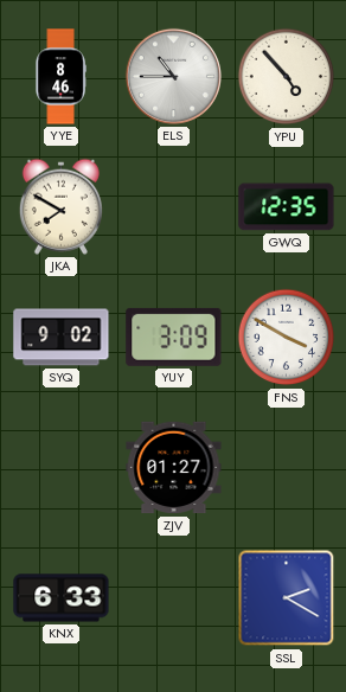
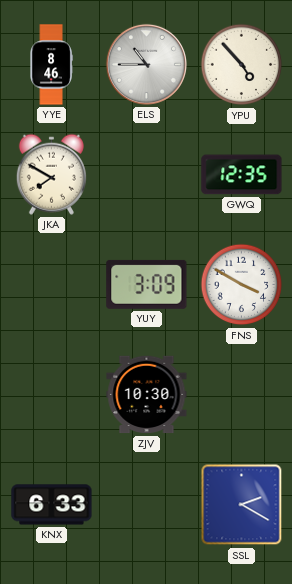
SYQ: 9:02 -> none
ZJV: 01:27 -> 10:30
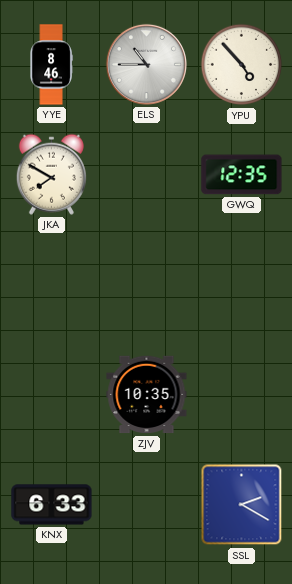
YUY: 3:09 -> none
FNS: 3:50 -> none
ZJV: 10:30 -> 10:35
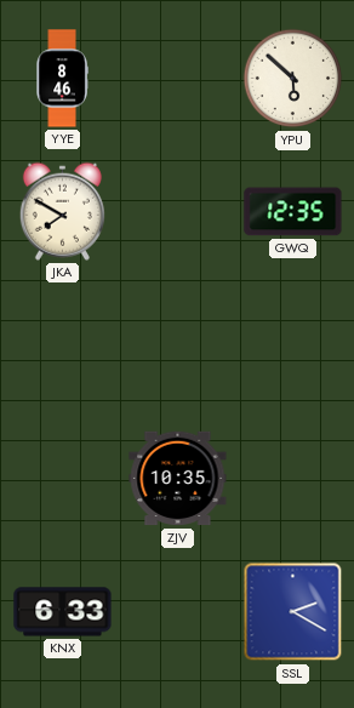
ELS: 10:45 -> none
YPU: 4:53 -> 5:52
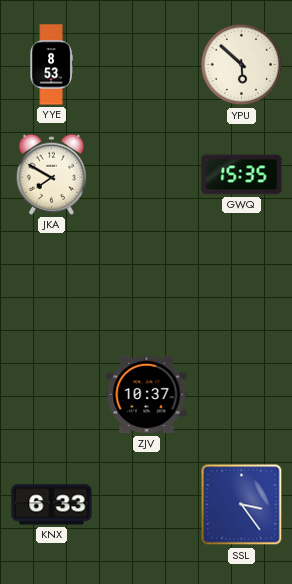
YYE: 8:46 -> 8:53
GWQ: 12:35 -> 15:35
ZJV: 10:35 -> 10:37
SSL: 2:20 -> 3:24
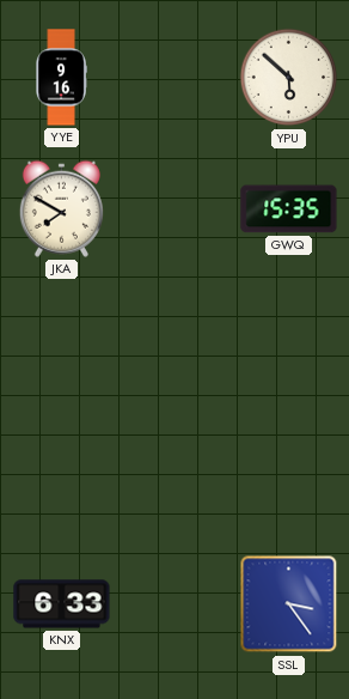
YYE: 8:53 -> 9:16
ZJV: 10:37 -> none
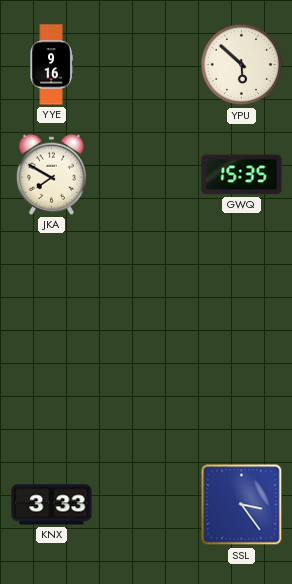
KNX: 6:33 -> 3:33
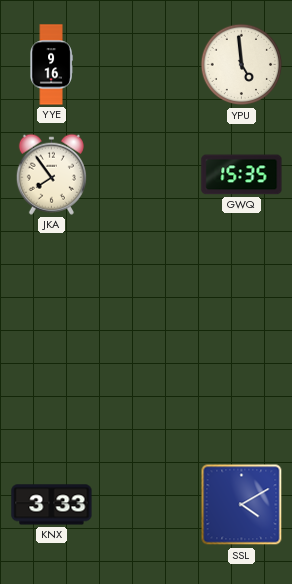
YPU: 5:52 -> 4:59
JKA: 7:50 -> 7:54
SSL: 3:24 -> 4:10
